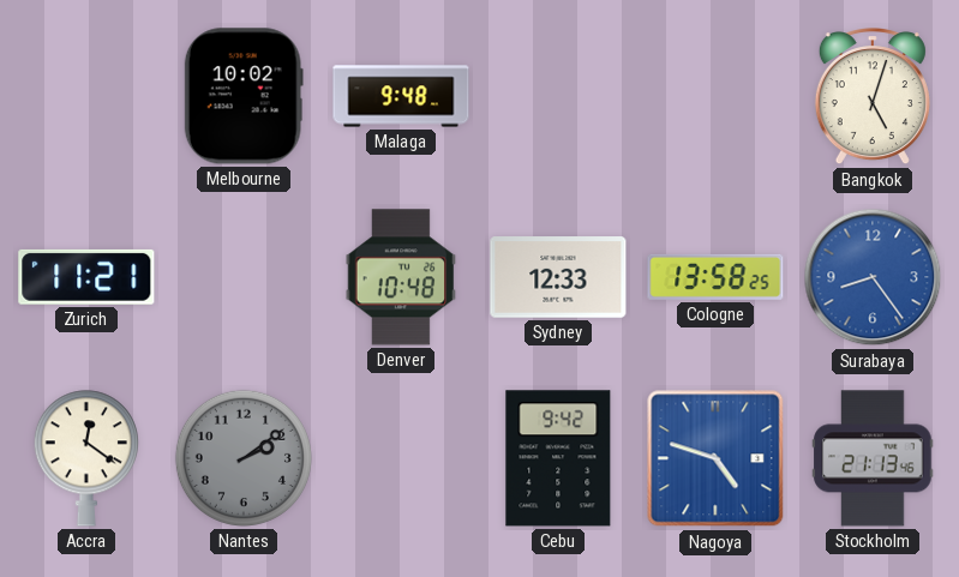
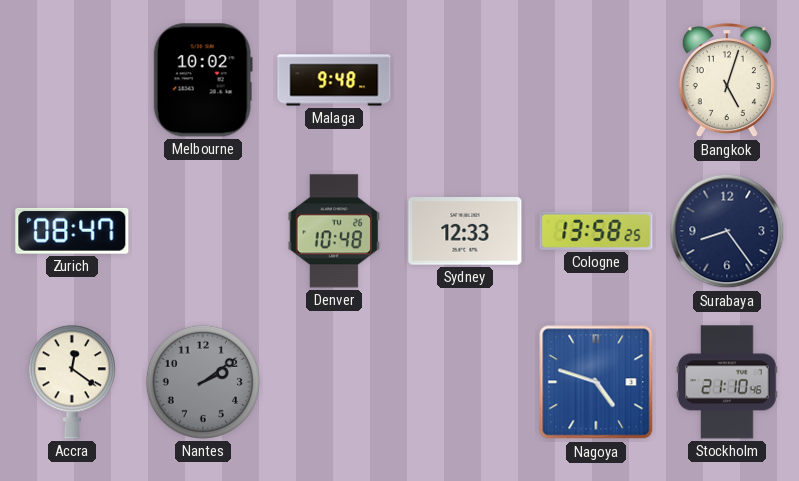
Zurich: 11:21 -> 08:47
Surabaya dial: blue -> navy
Cebu: 9:42 -> none
Stockholm: 21:13 -> 21:10
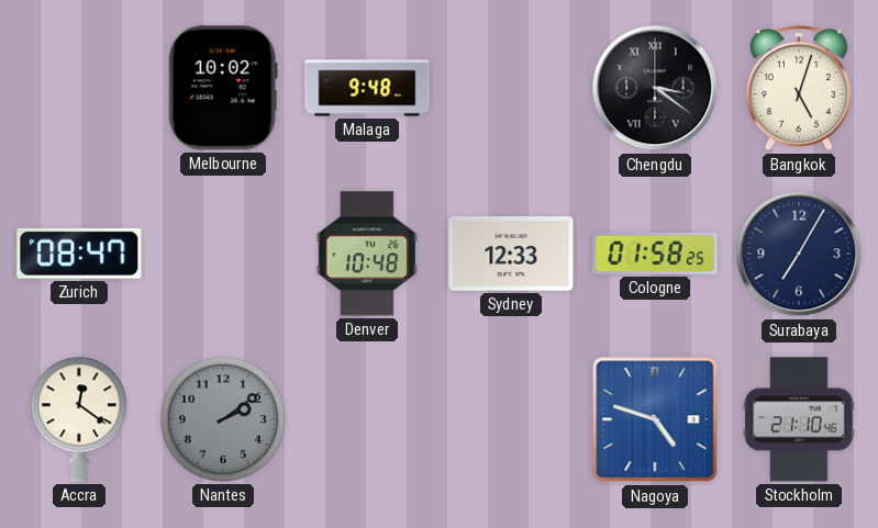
Chengdu: none -> 3:21
Cologne: 13:58 -> 01:58
Surabaya: 8:24 -> 7:05
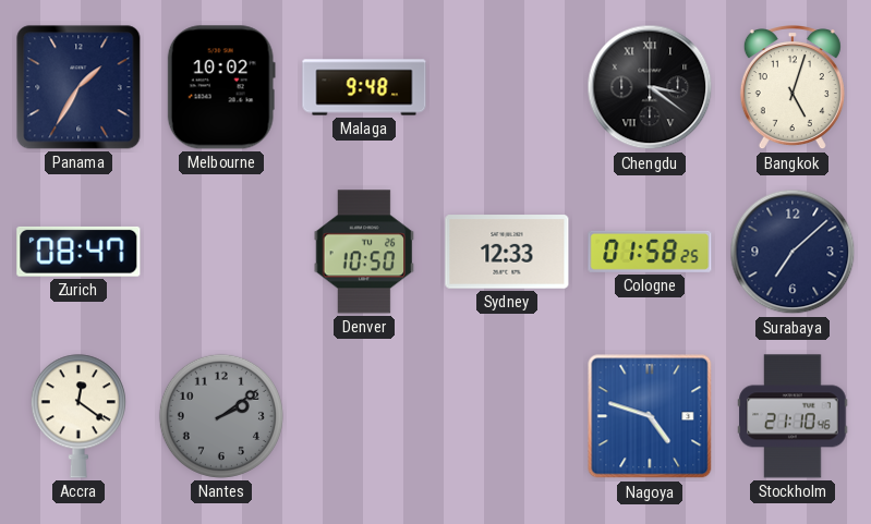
Panama: none -> 1:35
Denver: 10:48 -> 10:50
Surabaya: 7:05 -> 7:08
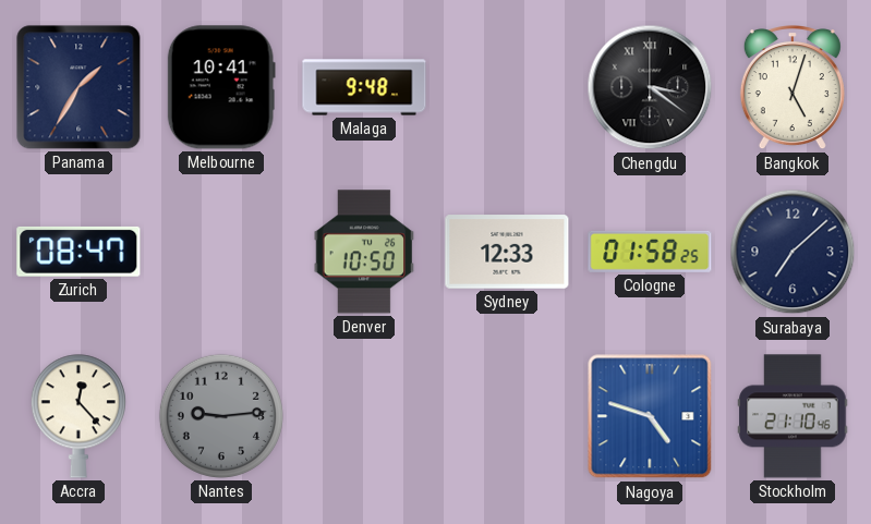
Melbourne: 10:02 -> 10:41
Accra: 12:21 -> 12:23
Nantes: 2:09 -> 9:14
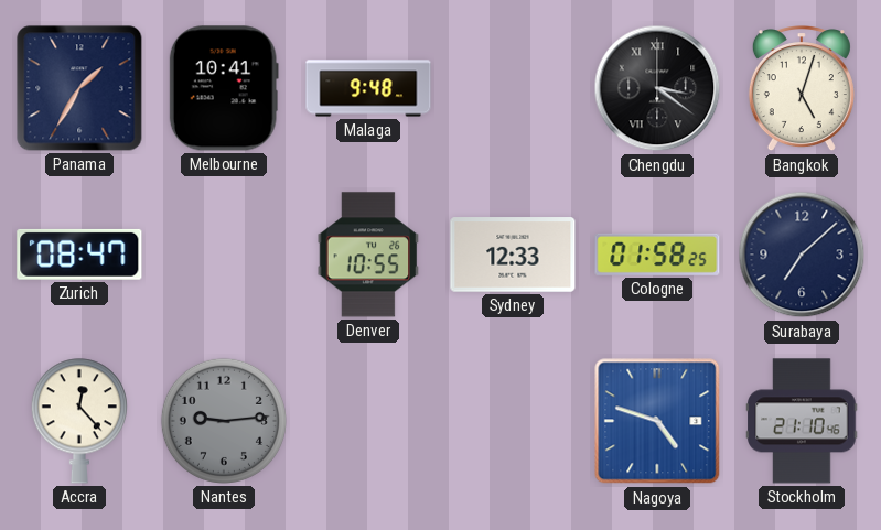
Denver: 10:50 -> 10:55
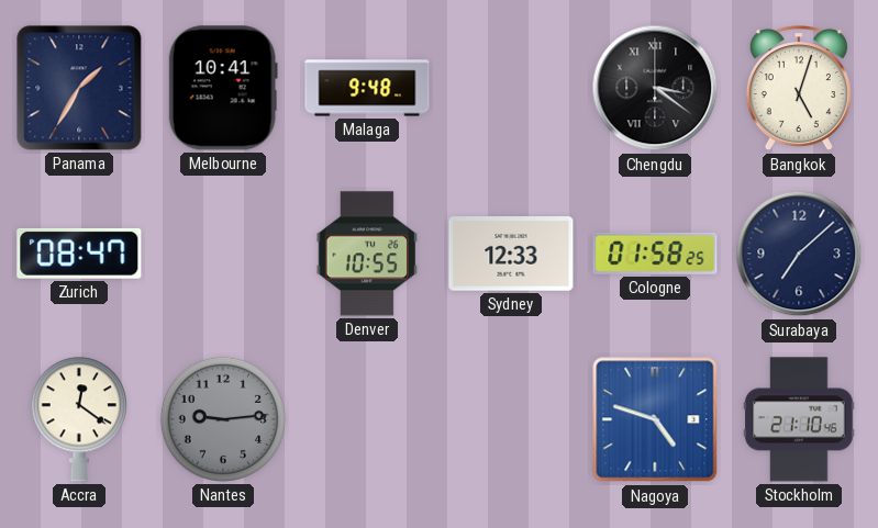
Accra: 12:23 -> 12:21
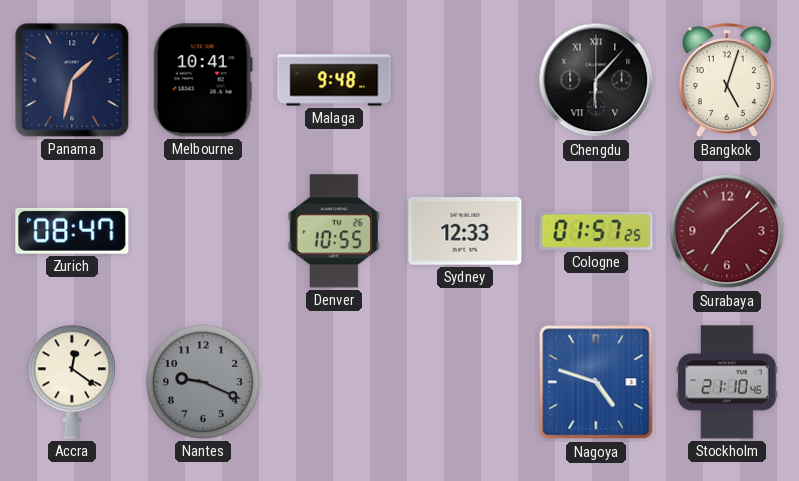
Panama: 1:35 -> 1:32
Chengdu: 3:21 -> 6:07
Cologne: 01:58 -> 01:57
Surabaya dial: navy -> burgundy
Nantes: 9:14 -> 9:19
